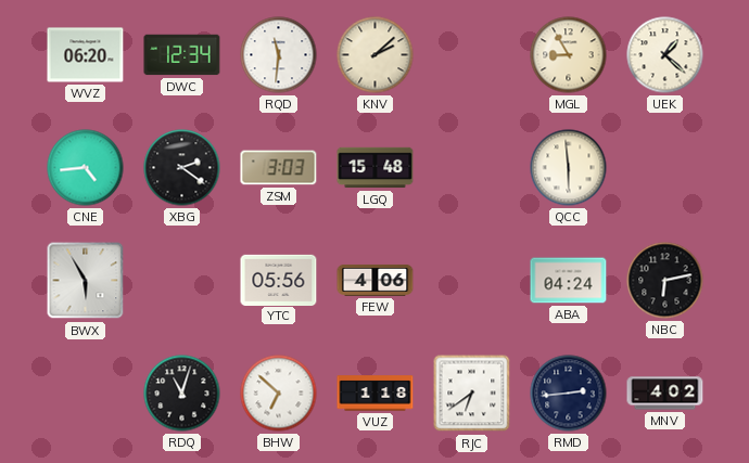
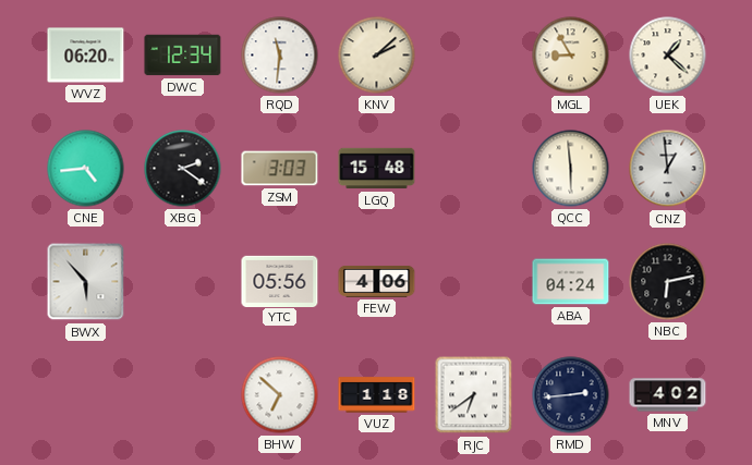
CNZ: none -> 12:59
BWX: 5:55 -> 5:53
RDQ: 11:03 -> none
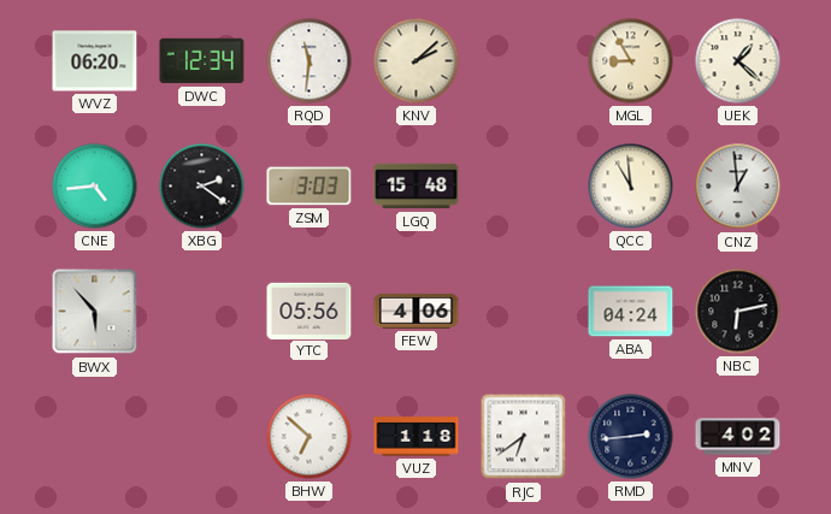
QCC: 5:59 -> 10:59
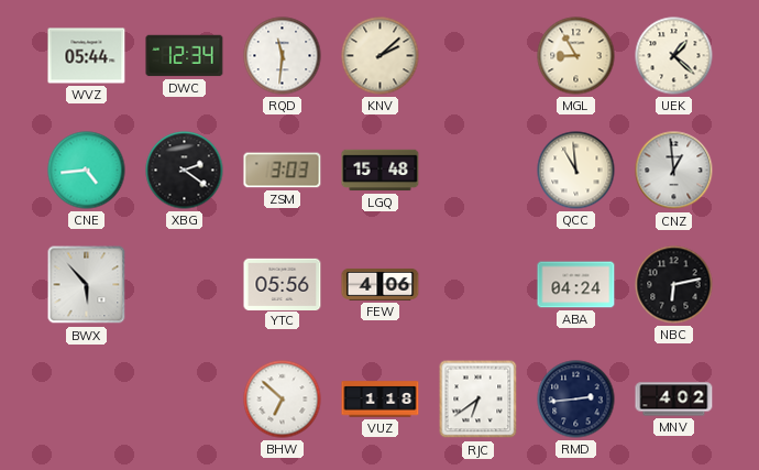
WVZ: 06:20 -> 05:44
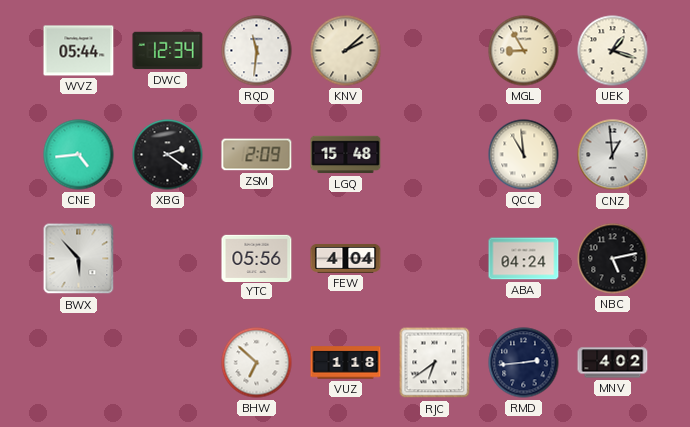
UEK: 1:22 -> 1:18
ZSM: 3:03 -> 2:09
FEW: 4:06 -> 4:04
NBC: 6:13 -> 5:13
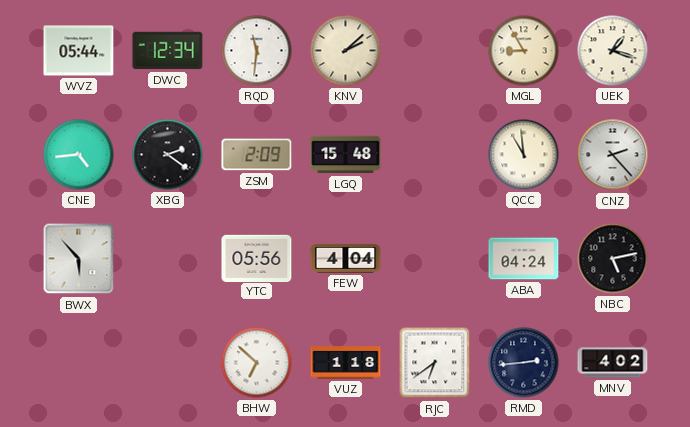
CNZ: 12:59 -> 2:23
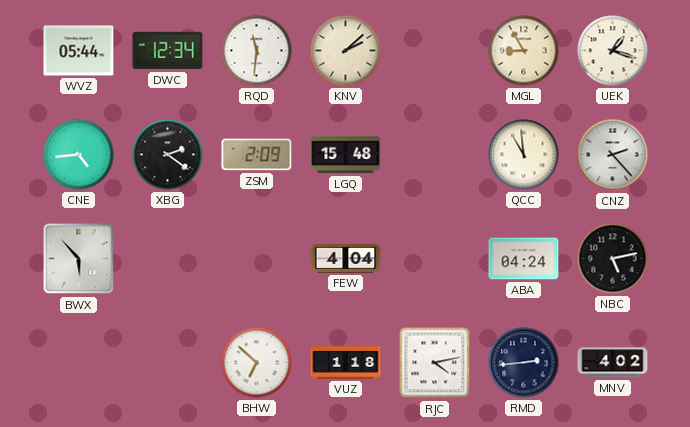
YTC: 05:56 -> none
RJC: 6:39 -> 4:13
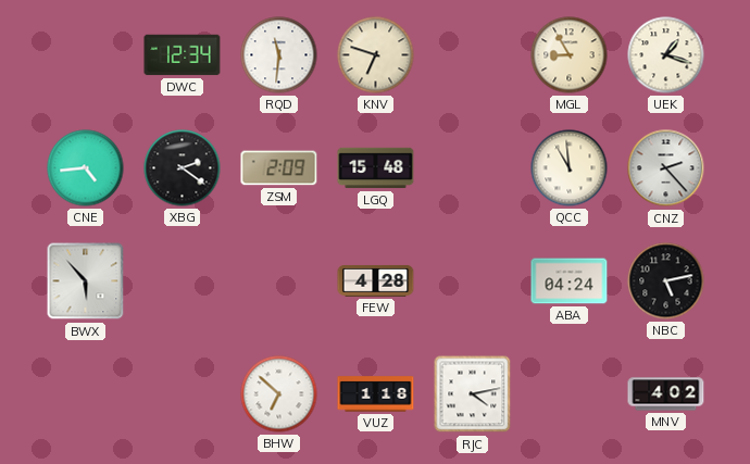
WVZ: 05:44 -> none
KNV: 2:08 -> 6:48
FEW: 4:04 -> 4:28
RMD: 2:44 -> none
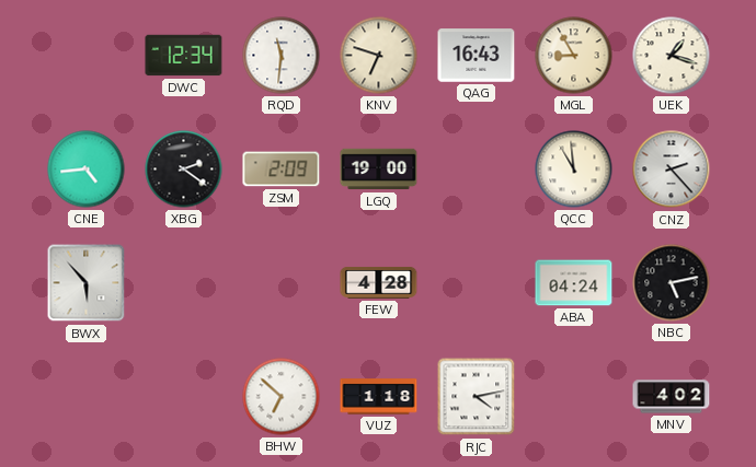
QAG: none -> 16:43
LGQ: 15:48 -> 19:00
